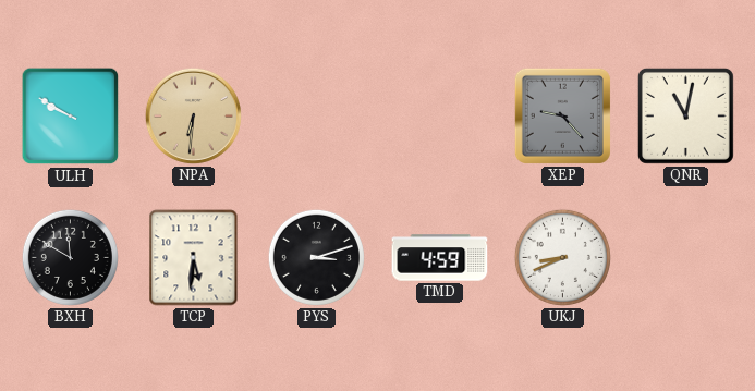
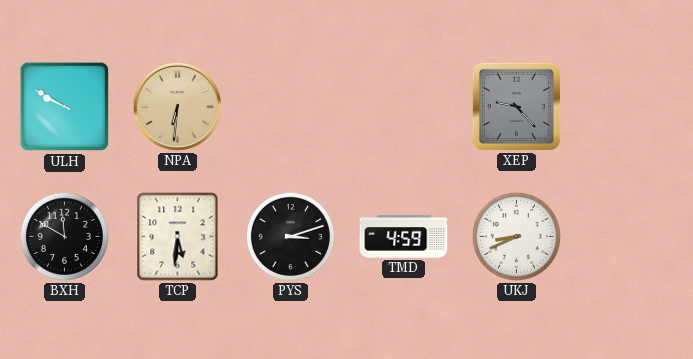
QNR: 11:02 -> none
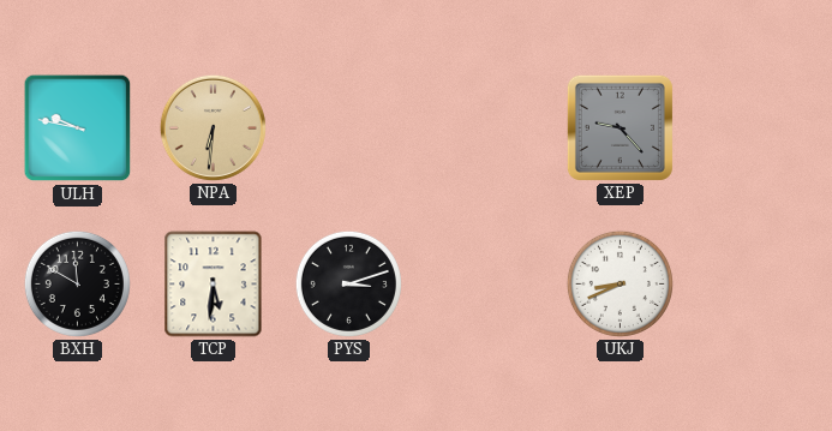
ULH: 9:50 -> 9:47
TMD: 4:59 -> none
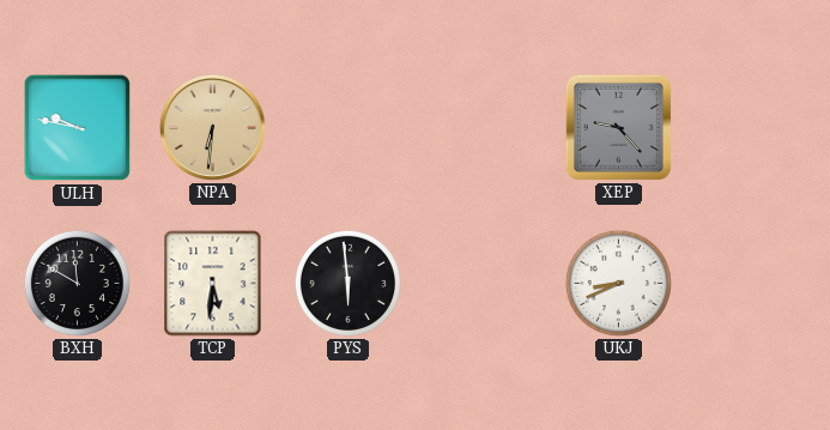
PYS: 3:12 -> 5:59
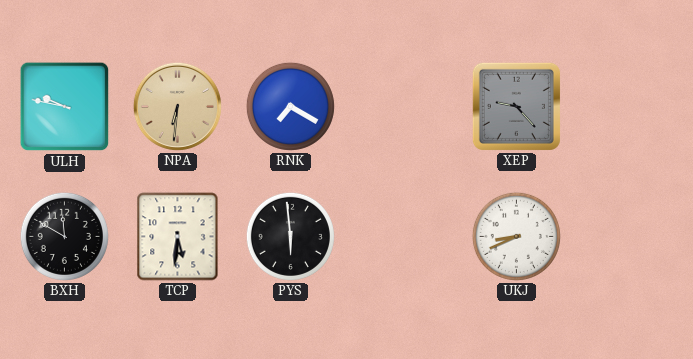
RNK: none -> 7:20
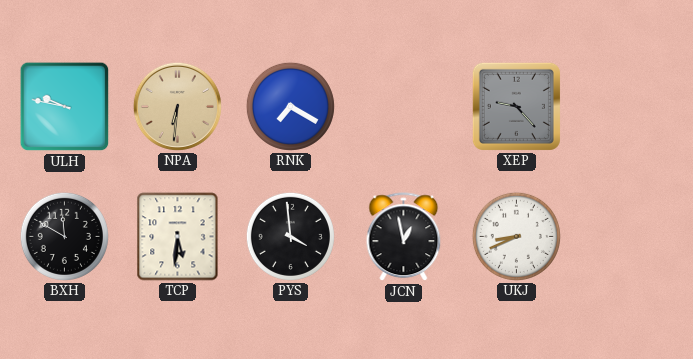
PYS: 5:59 -> 3:59
JCN: none -> 12:58
